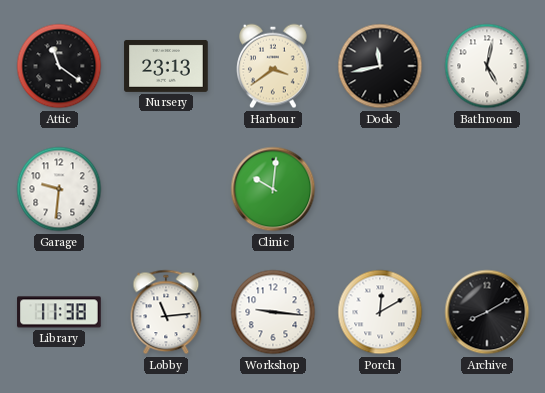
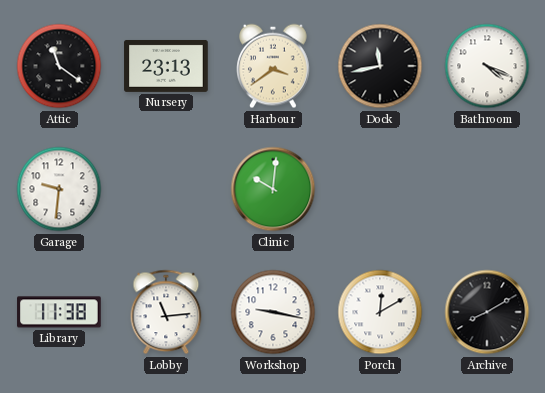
Bathroom: 5:02 -> 4:19
Workshop: 9:16 -> 9:17
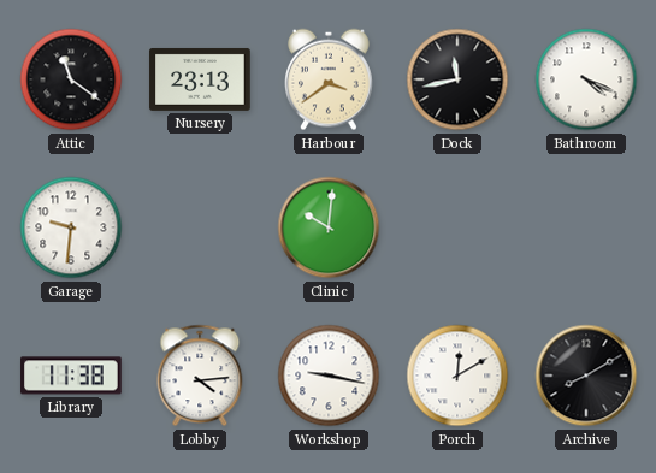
Lobby: 11:14 -> 4:14
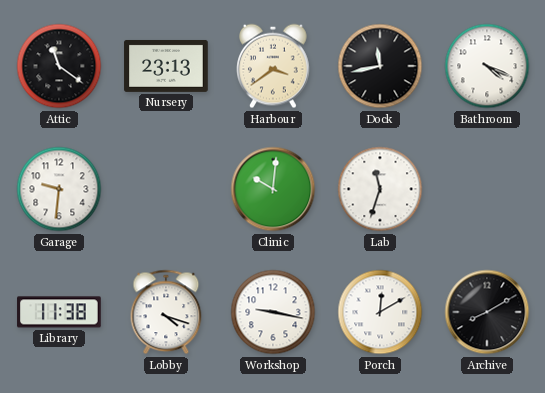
Lab: none -> 11:33
Lobby: 4:14 -> 4:18
